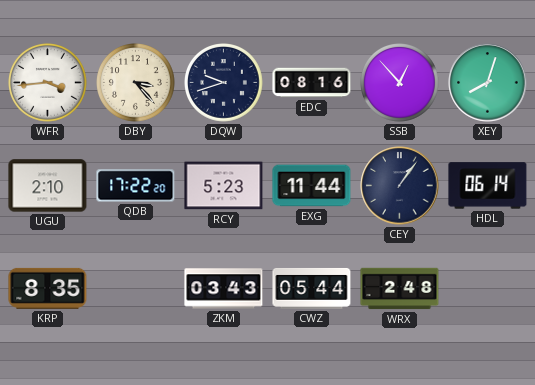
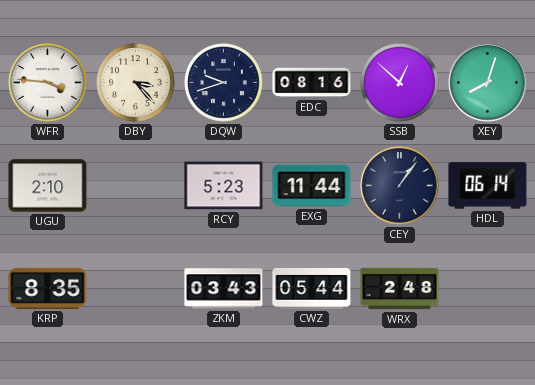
WFR: 3:44 -> 3:46
SSB: 12:53 -> 12:52
QDB: 17:22 -> none
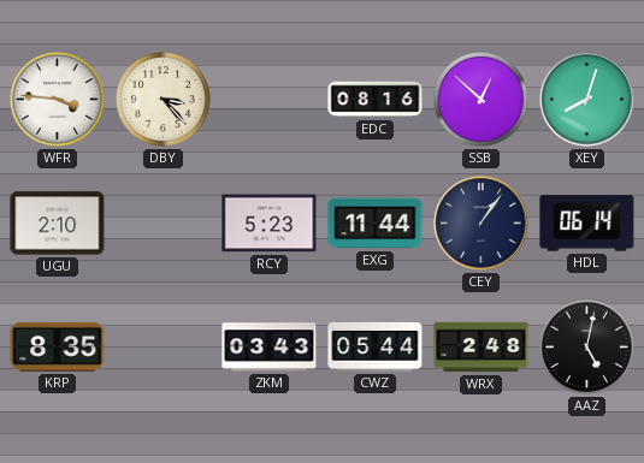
DQW: 9:42 -> none
AAZ: none -> 5:02
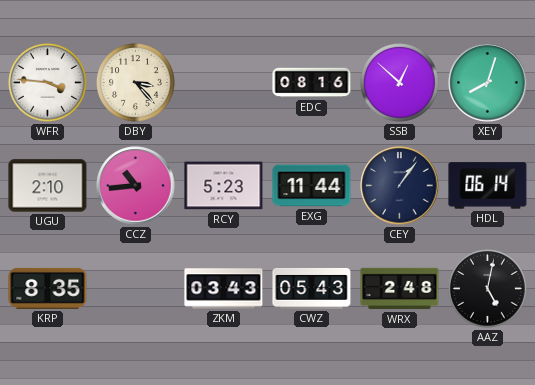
CCZ: none -> 10:44
CWZ: 05:44 -> 05:43
